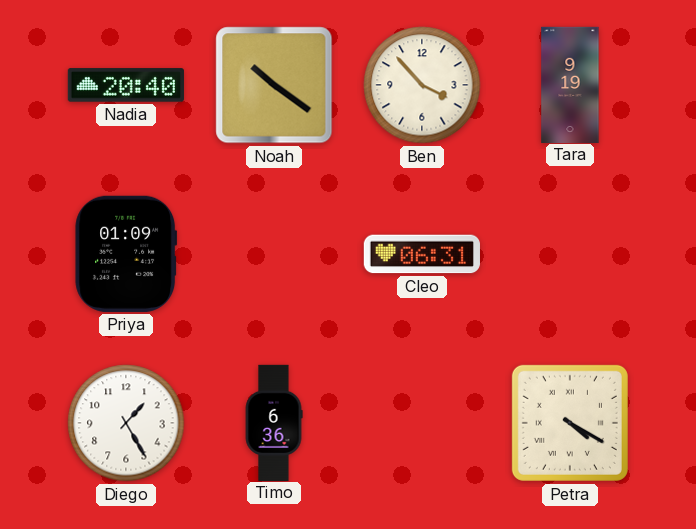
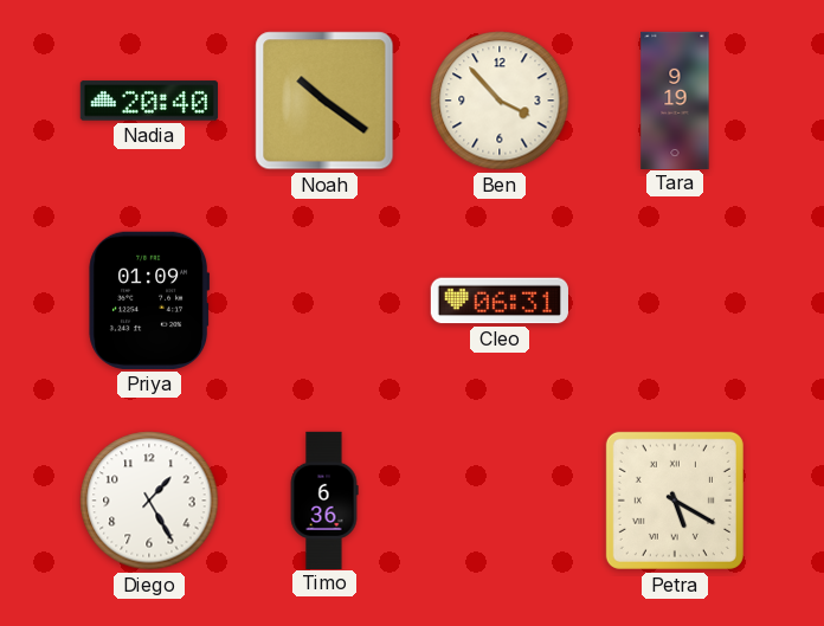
Petra: 4:20 -> 5:20
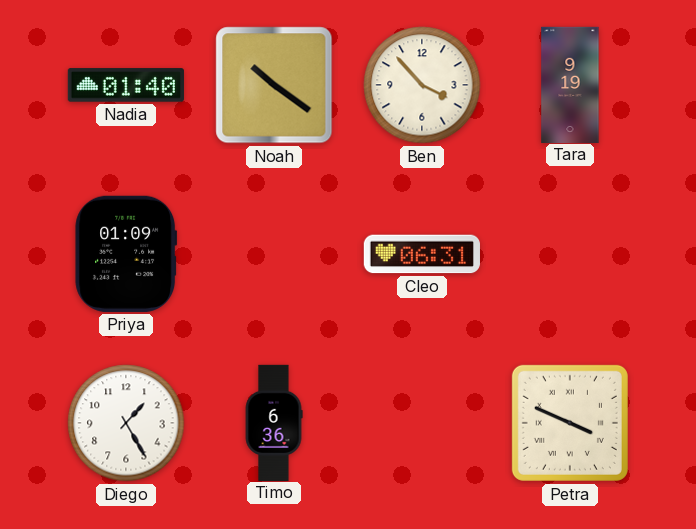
Nadia: 20:40 -> 01:40
Petra: 5:20 -> 3:49
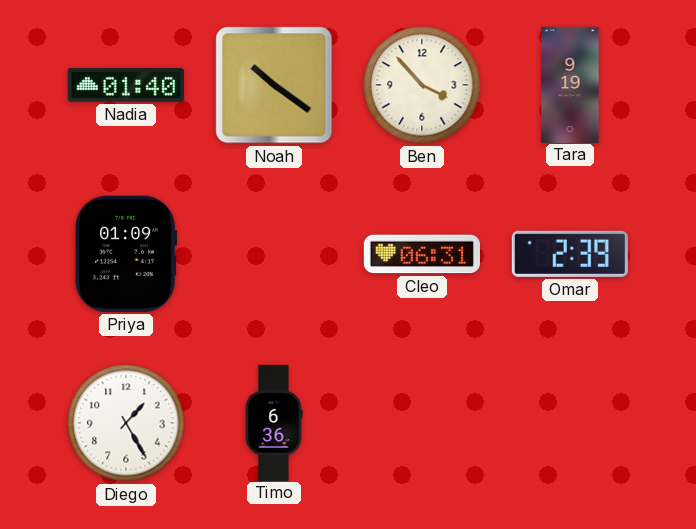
Omar: none -> 2:39
Petra: 3:49 -> none
